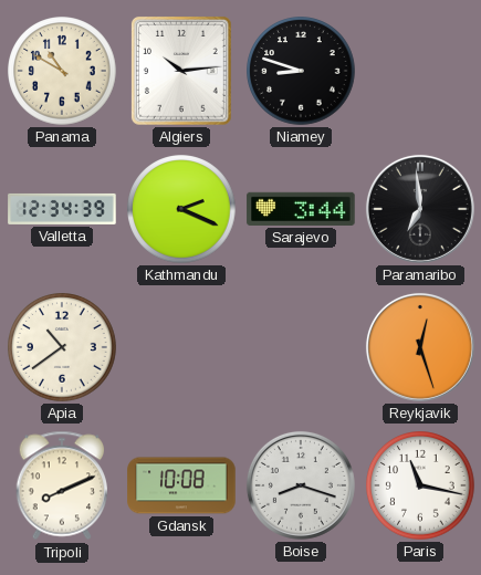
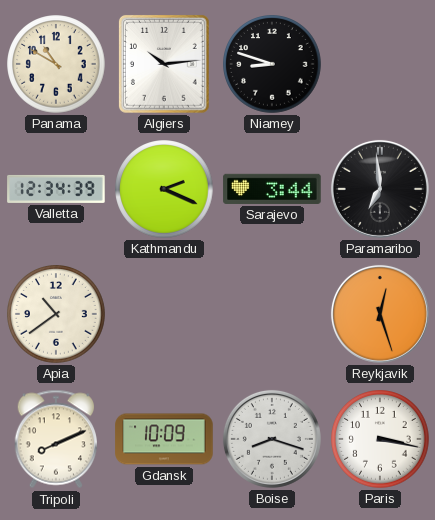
Gdansk: 10:08 -> 10:09
Paris: 11:17 -> 3:17
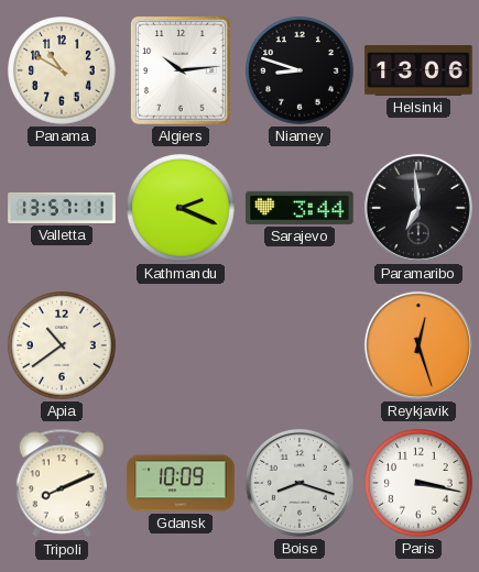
Helsinki: none -> 13:06
Valletta: 12:34 -> 13:57
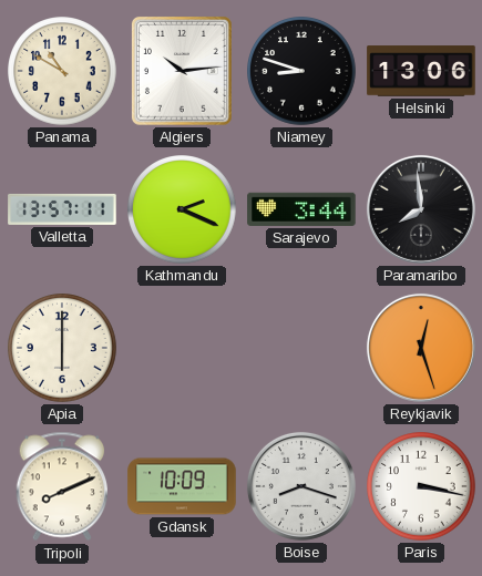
Paramaribo: 6:59 -> 7:59
Apia: 10:39 -> 6:00
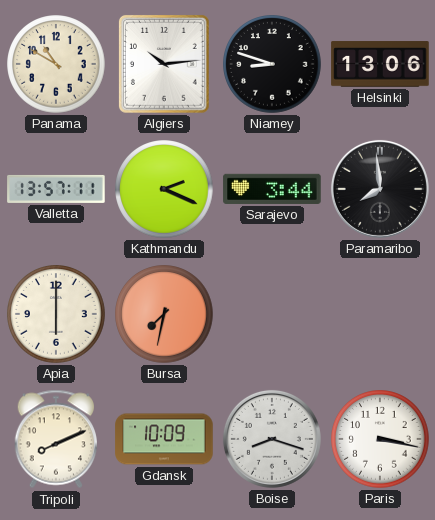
Bursa: none -> 7:32
Reykjavik: 12:27 -> none
